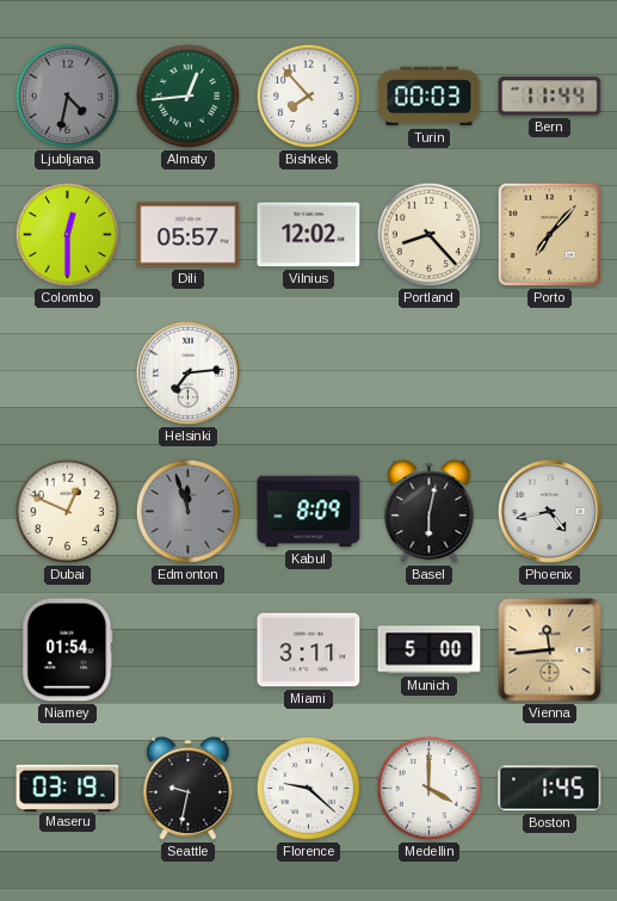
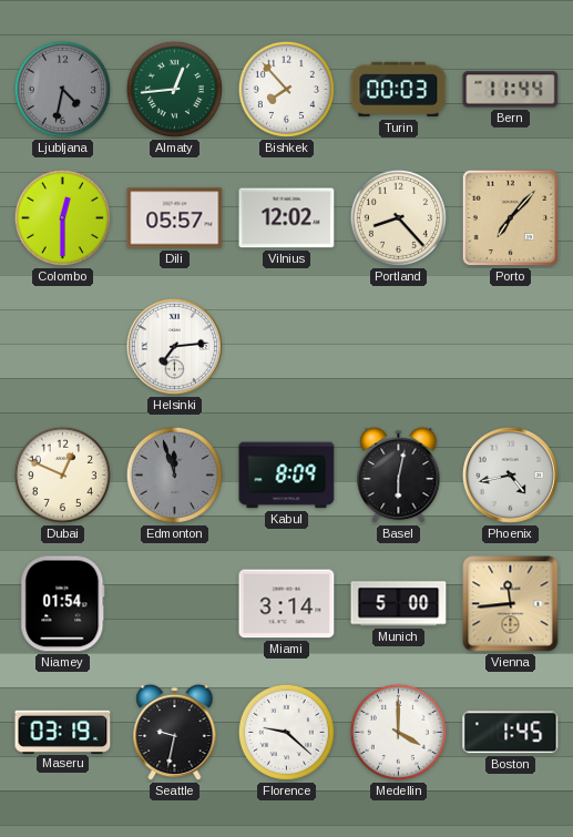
Miami: 3:11 -> 3:14
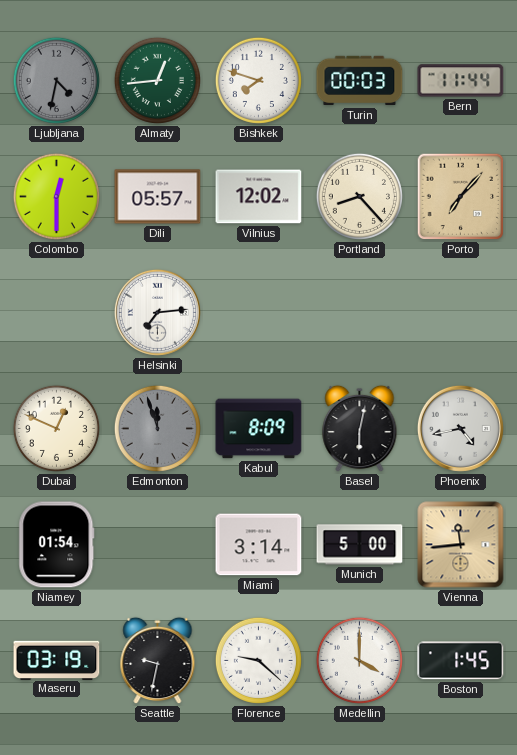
Bishkek: 7:53 -> 7:48
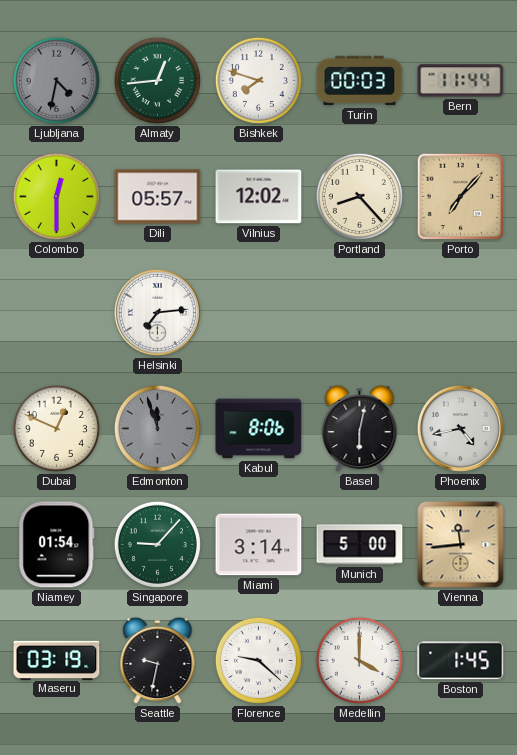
Kabul: 8:09 -> 8:06
Singapore: none -> 9:07
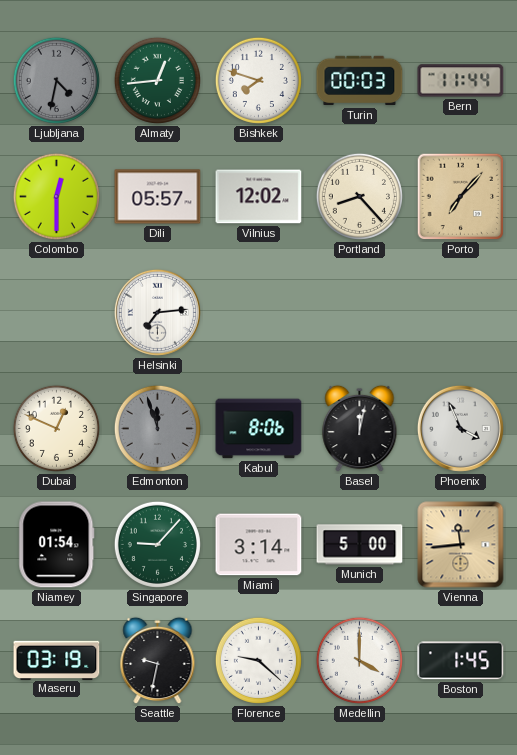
Basel: 6:02 -> 12:02
Phoenix: 4:43 -> 3:56
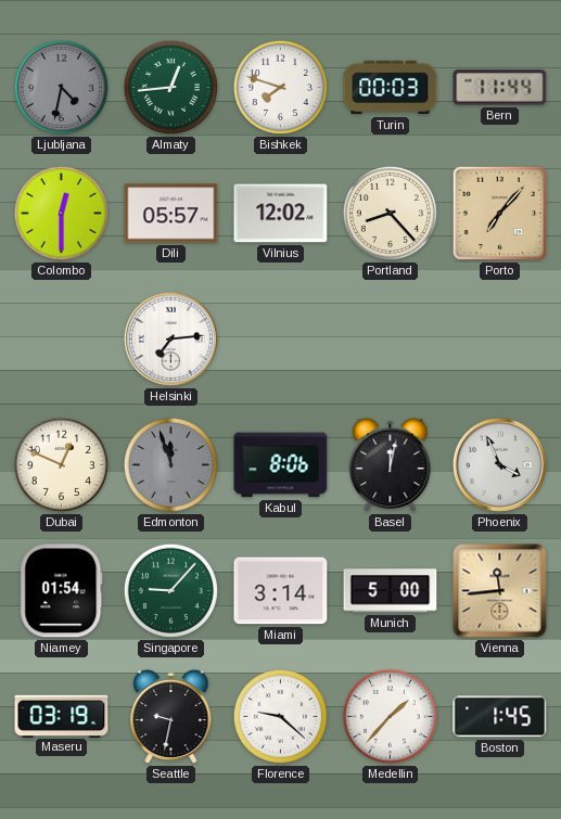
Medellin: 4:00 -> 1:37
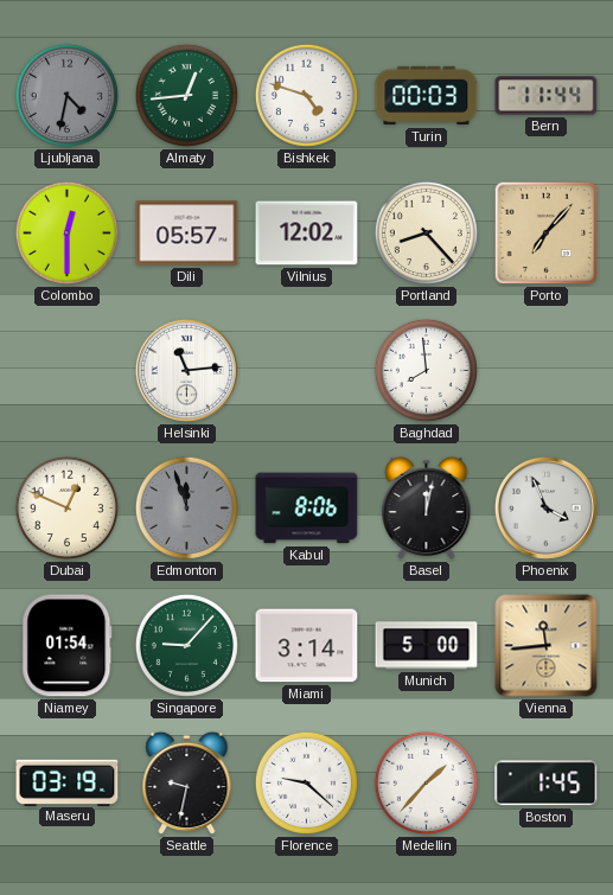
Bishkek: 7:48 -> 4:48
Helsinki: 7:14 -> 11:14
Baghdad: none -> 7:59
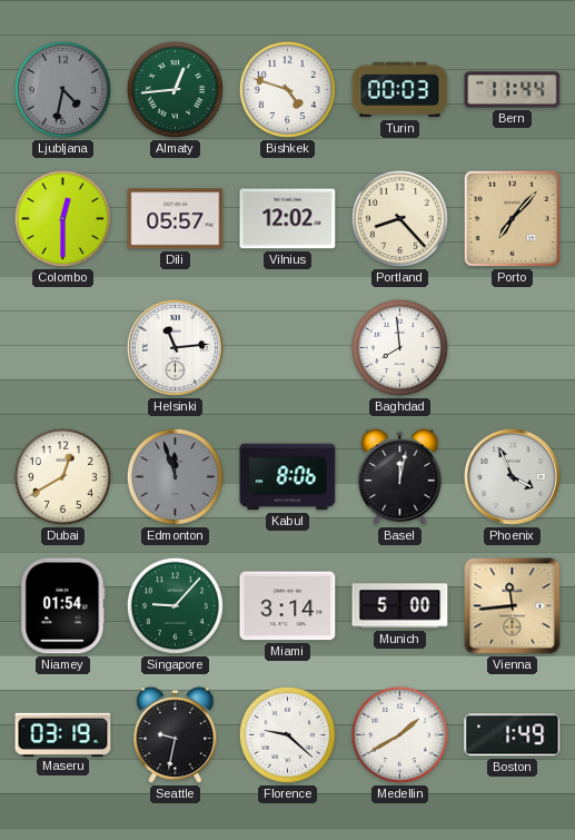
Dubai: 12:49 -> 12:40
Medellin: 1:37 -> 1:40
Boston: 1:45 -> 1:49
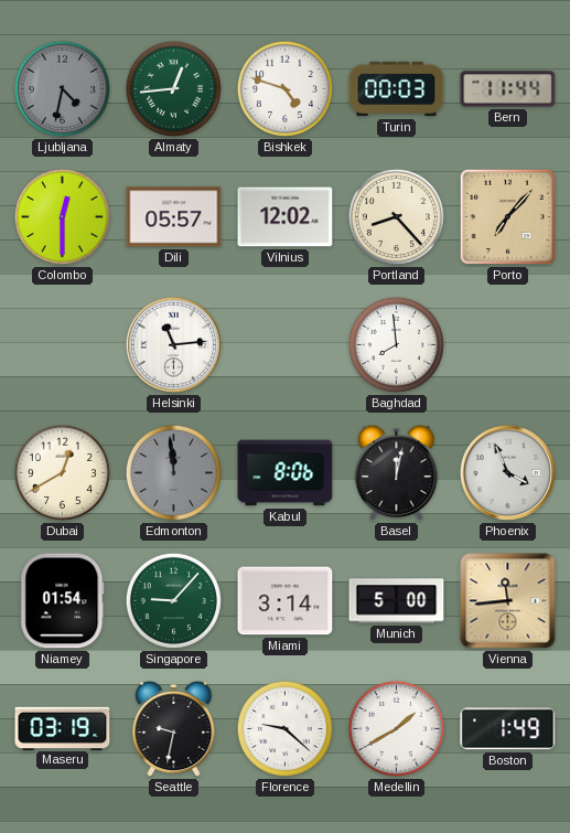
Edmonton: 11:57 -> 11:59
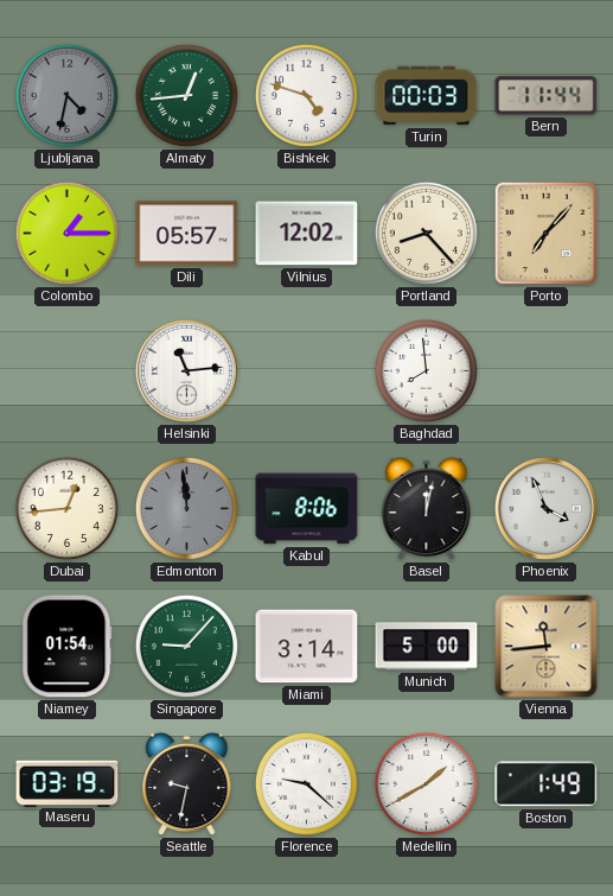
Colombo: 12:30 -> 1:15
Dubai: 12:40 -> 12:44
